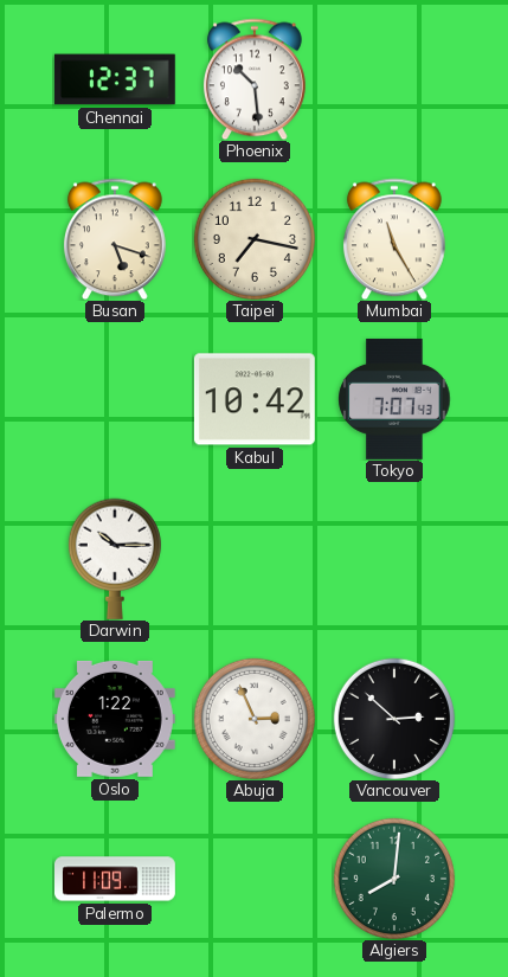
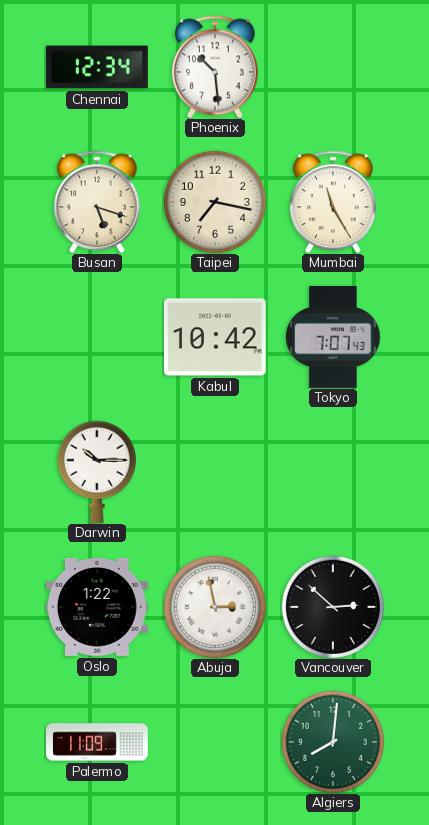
Chennai: 12:37 -> 12:34
Abuja: 2:56 -> 2:58
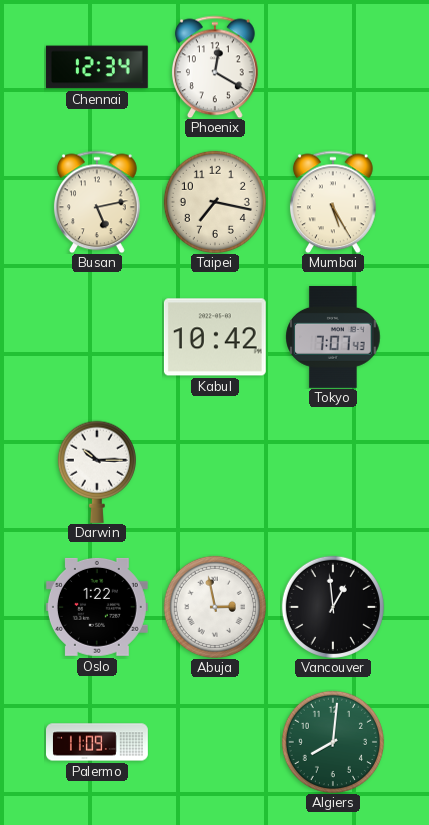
Phoenix: 10:29 -> 12:20
Busan: 5:18 -> 5:13
Mumbai: 11:25 -> 5:25
Vancouver: 2:52 -> 12:59
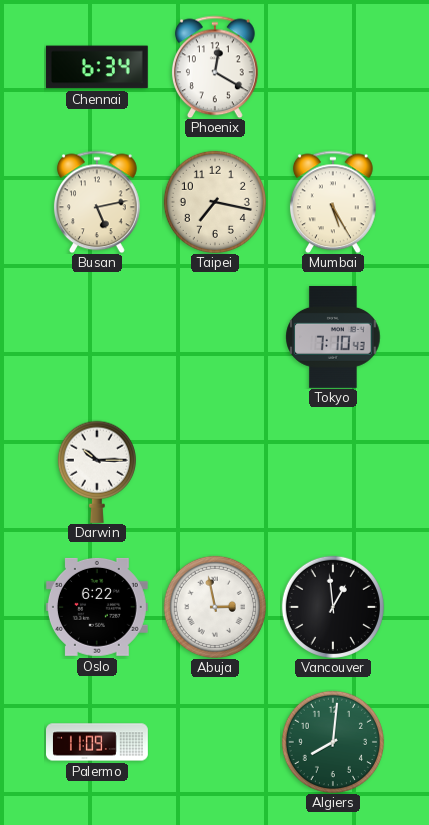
Chennai: 12:34 -> 6:34
Kabul: 10:42 -> none
Tokyo: 7:07 -> 7:10
Oslo: 1:22 -> 6:22
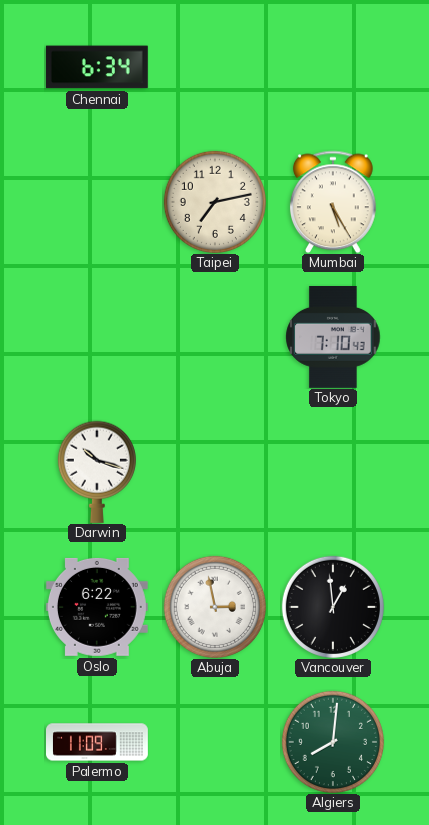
Phoenix: 12:20 -> none
Busan: 5:13 -> none
Taipei: 7:17 -> 7:13
Darwin: 10:15 -> 10:18
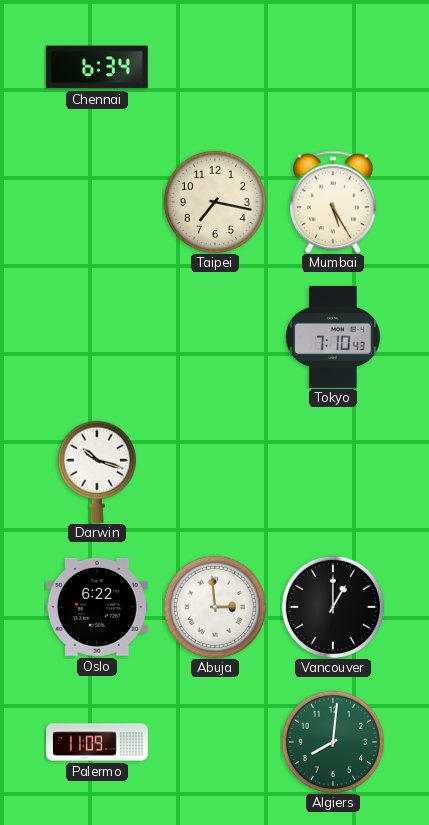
Taipei: 7:13 -> 7:17
Abuja: 2:58 -> 2:59
Vancouver: 12:59 -> 1:00
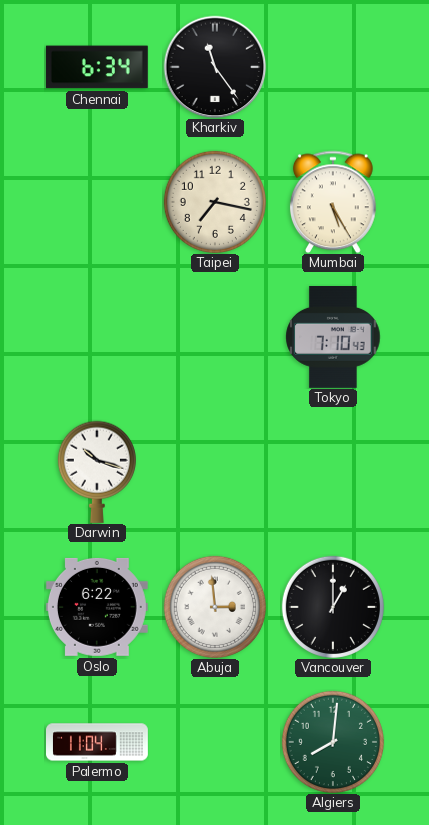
Kharkiv: none -> 11:24
Palermo: 11:09 -> 11:04
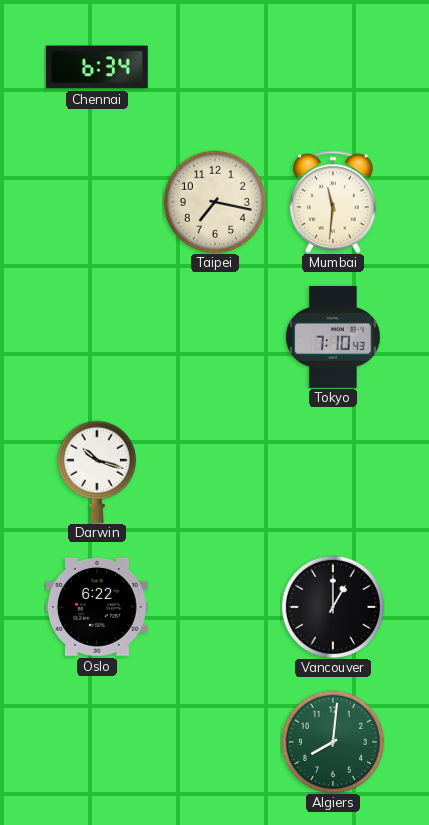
Kharkiv: 11:24 -> none
Mumbai: 5:25 -> 11:31
Abuja: 2:59 -> none
Palermo: 11:04 -> none
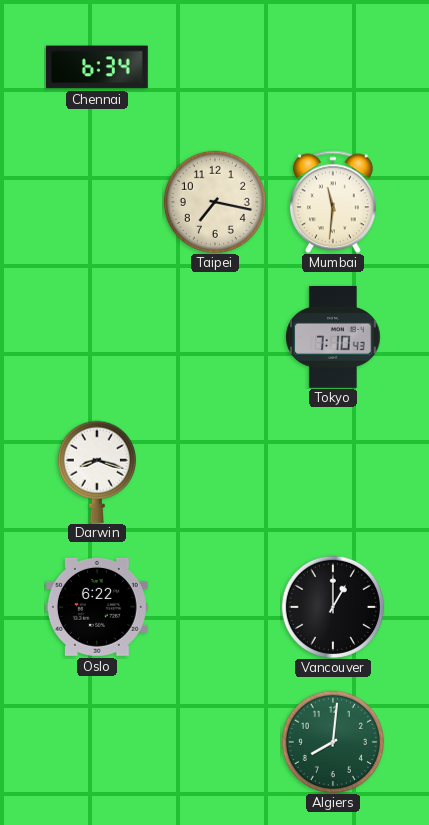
Darwin: 10:18 -> 8:18
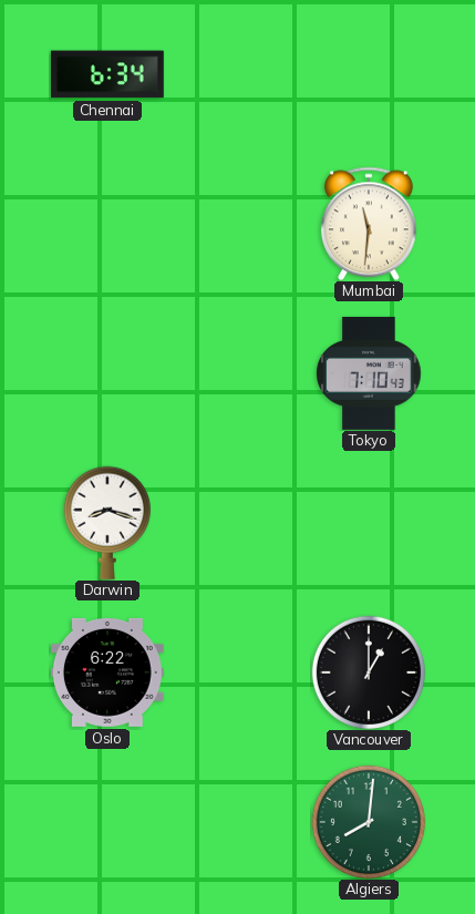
Taipei: 7:17 -> none
